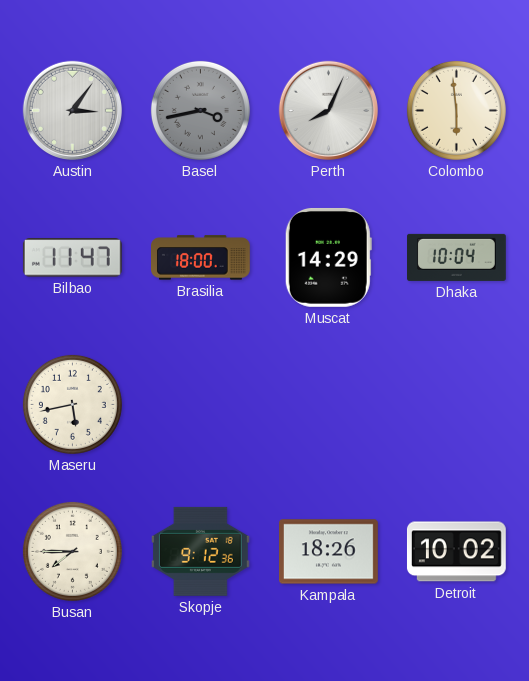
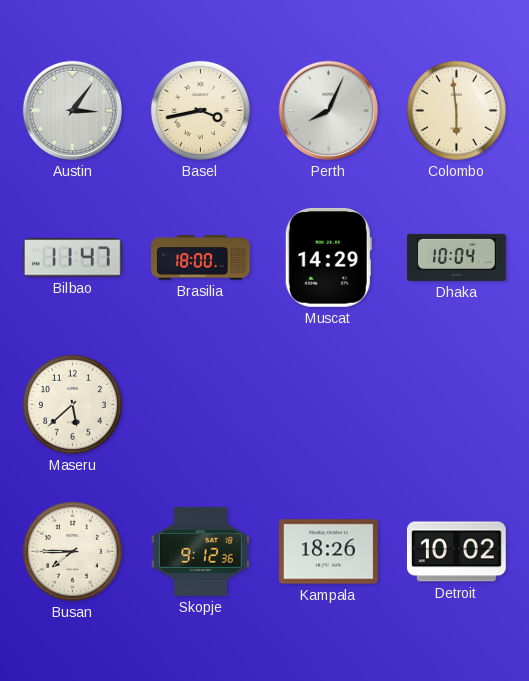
Basel dial: grey -> cream
Maseru: 5:43 -> 5:38
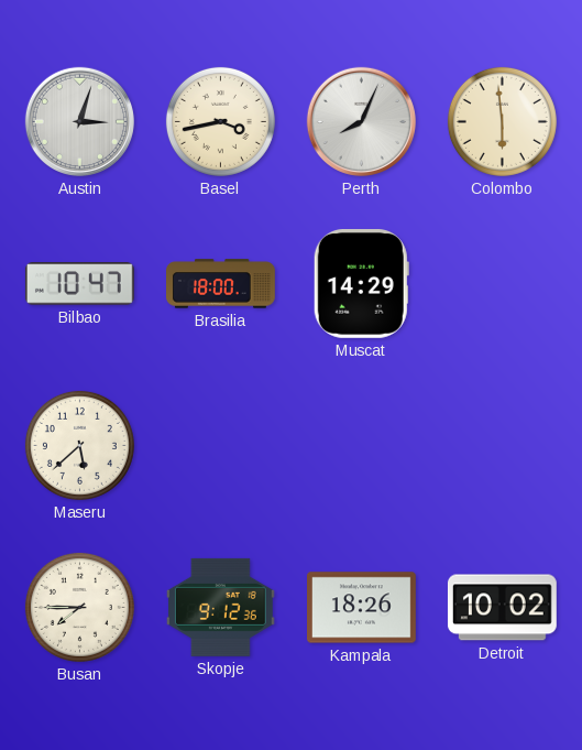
Austin: 3:06 -> 3:03
Bilbao: 11:47 -> 10:47
Dhaka: 10:04 -> none
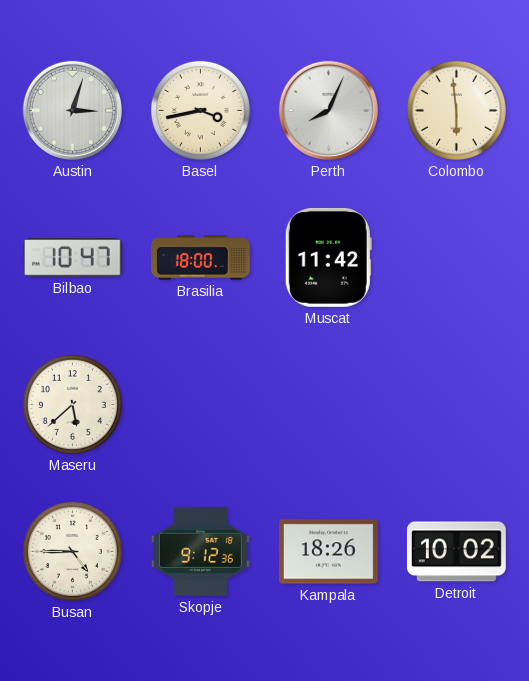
Muscat: 14:29 -> 11:42
Busan: 7:45 -> 4:45
